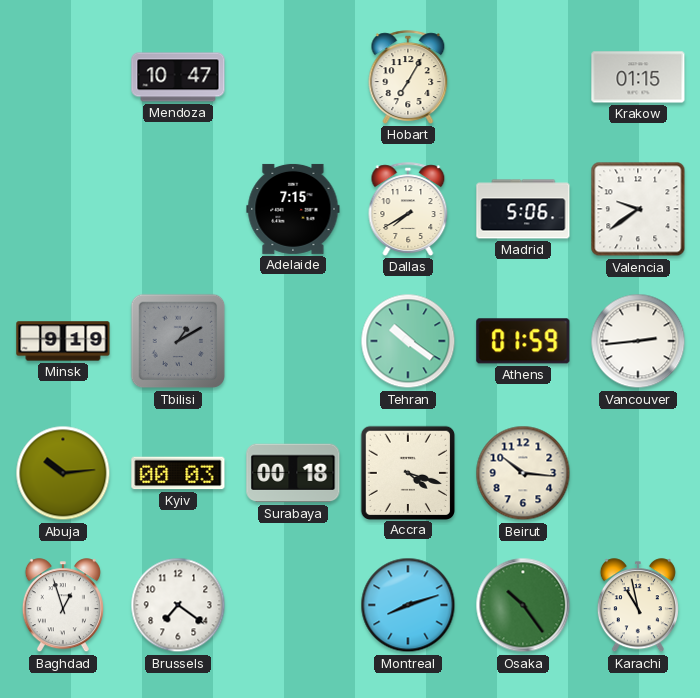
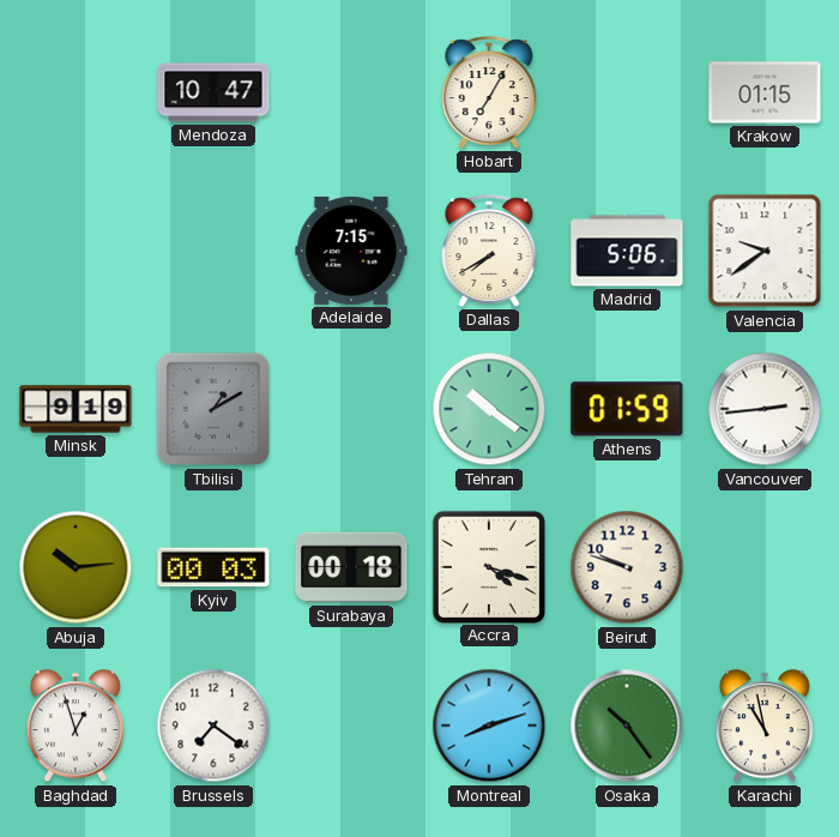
Beirut: 10:16 -> 9:48
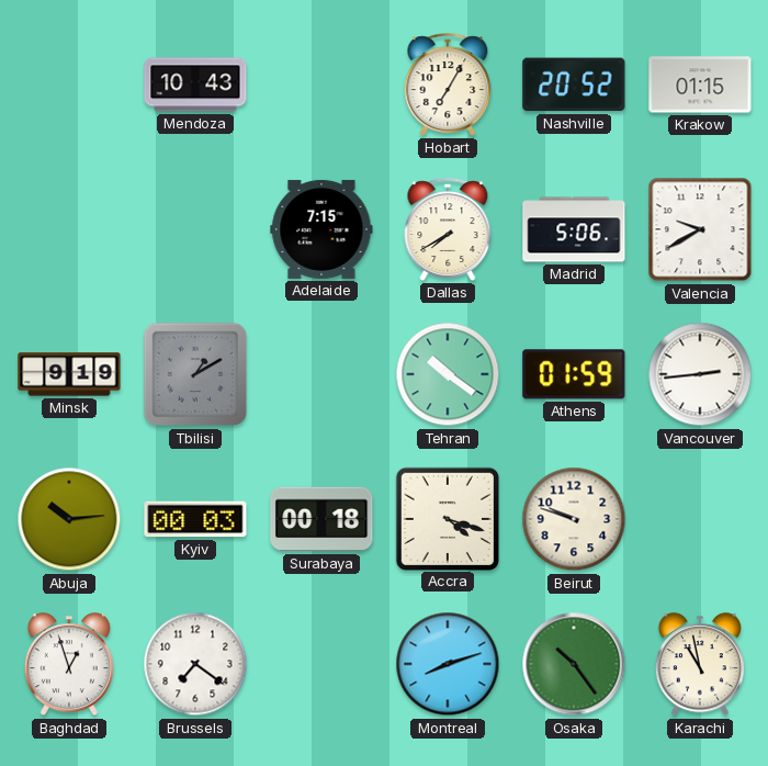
Mendoza: 10:47 -> 10:43
Nashville: none -> 20:52
Valencia: 9:39 -> 9:40
